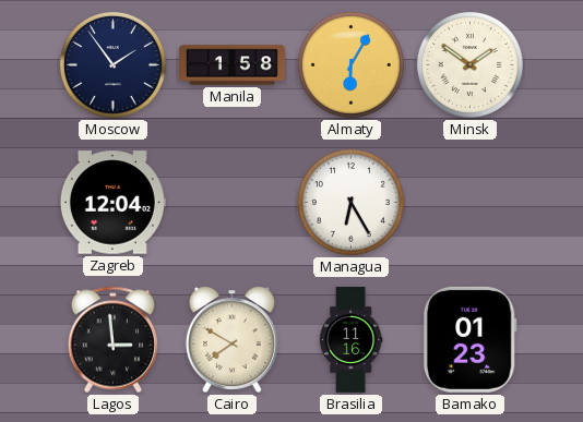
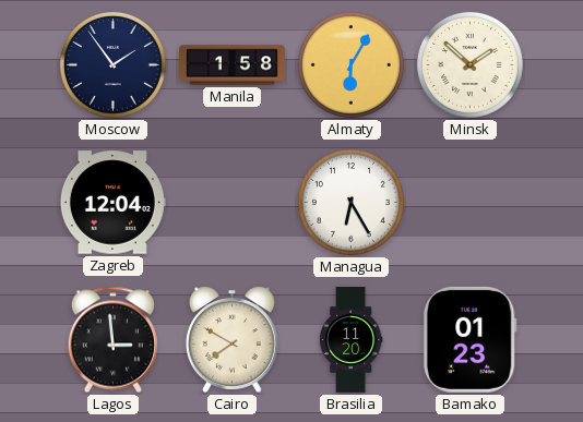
Minsk: 1:51 -> 1:52
Brasilia: 11:16 -> 11:20
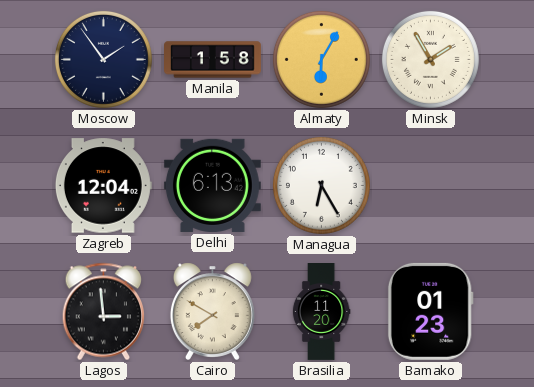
Minsk: 1:52 -> 1:55
Delhi: none -> 6:13
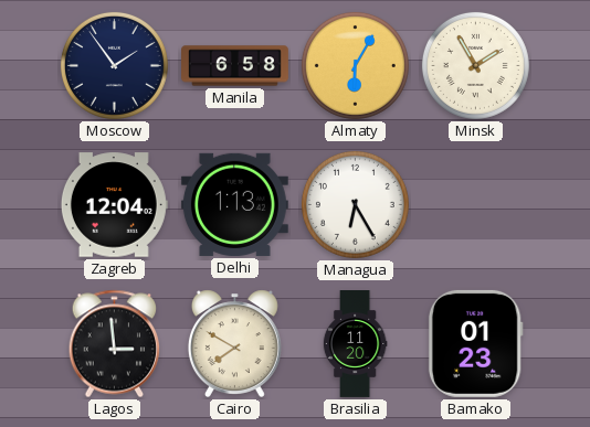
Manila: 1:58 -> 6:58
Delhi: 6:13 -> 1:13
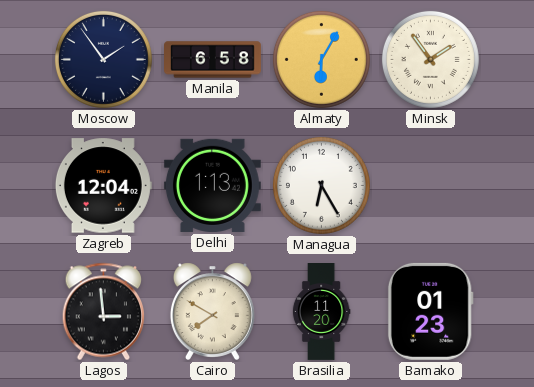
Minsk: 1:55 -> 1:54
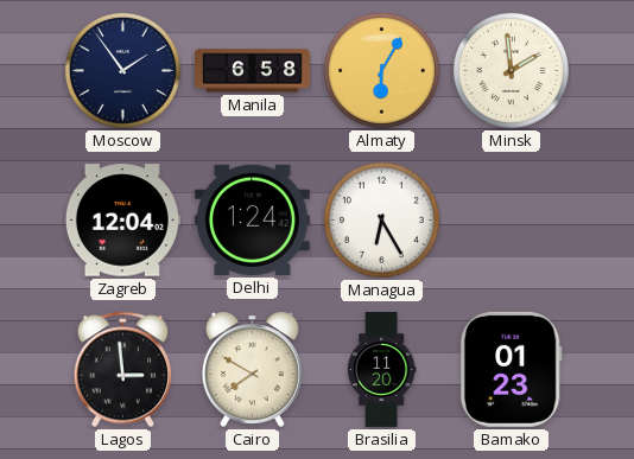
Minsk: 1:54 -> 1:59
Delhi: 1:13 -> 1:24
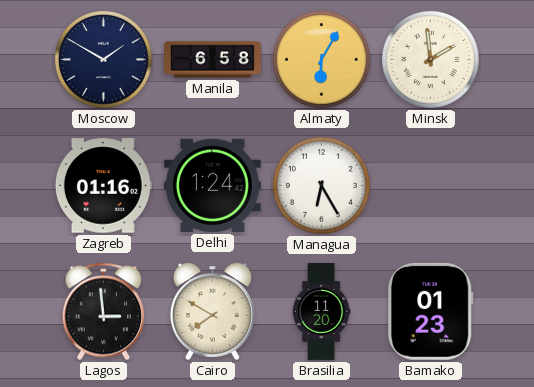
Moscow: 1:54 -> 1:50
Zagreb: 12:04 -> 01:16
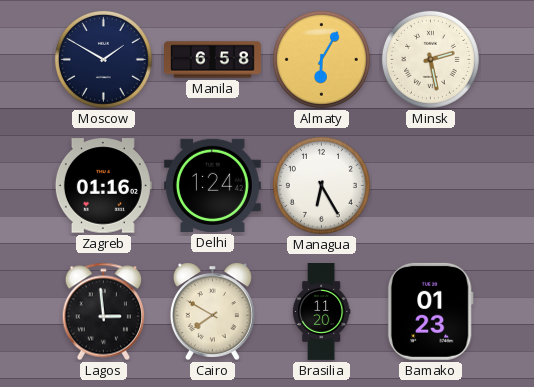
Minsk: 1:59 -> 2:28
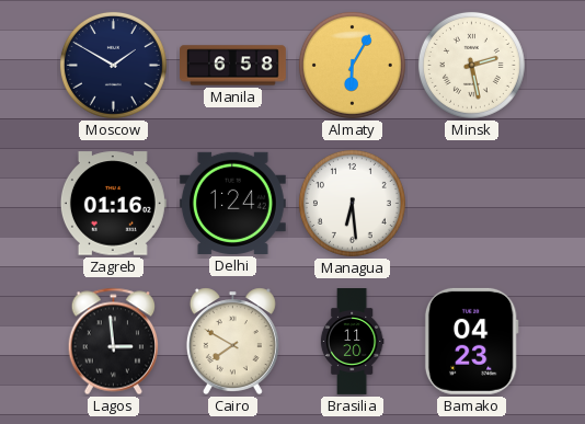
Managua: 6:25 -> 6:29
Bamako: 01:23 -> 04:23
